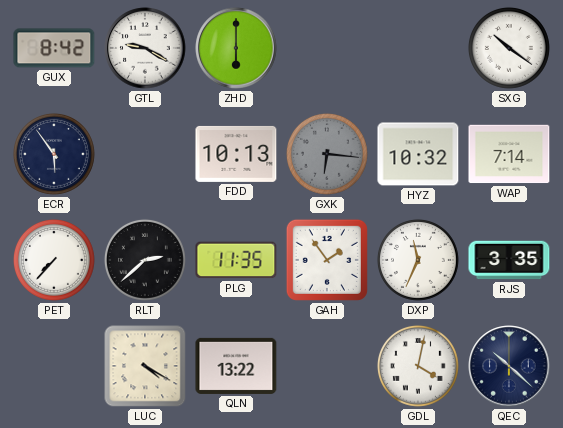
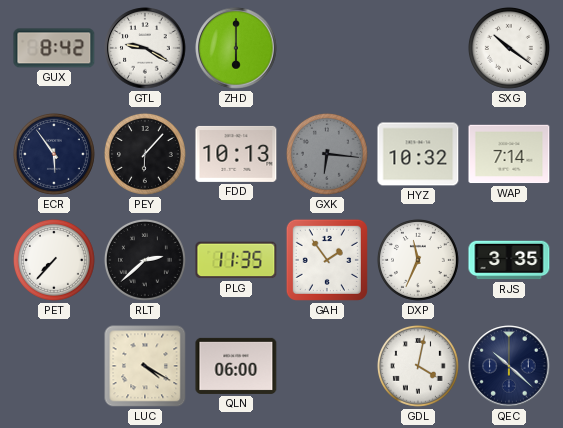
PEY: none -> 6:07
QLN: 13:22 -> 06:00
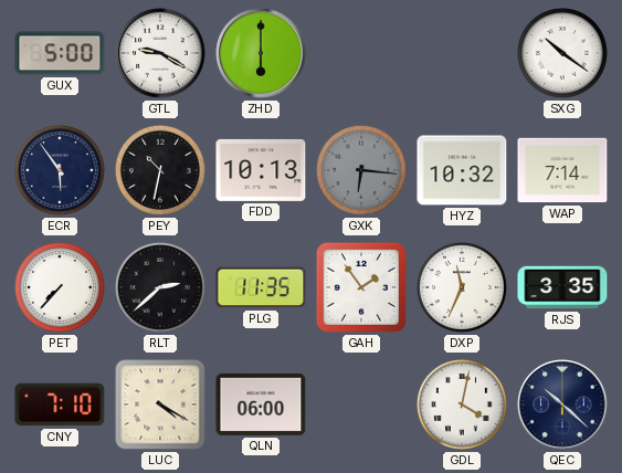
GUX: 8:42 -> 5:00
PEY: 6:07 -> 10:32
CNY: none -> 7:10
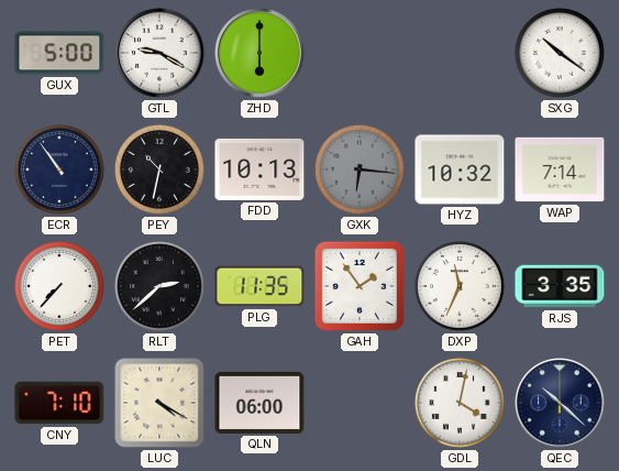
ECR: 5:54 -> 10:54
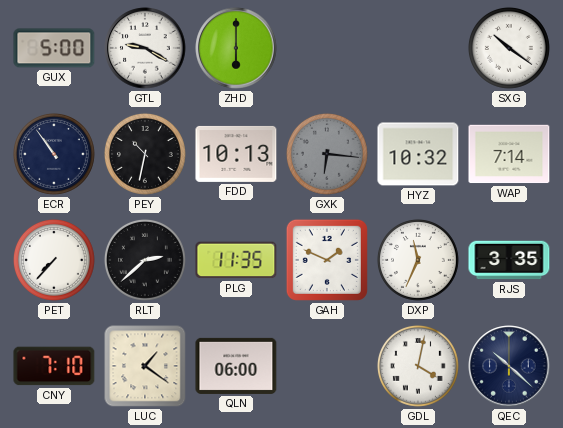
GAH: 1:54 -> 1:49
LUC: 4:20 -> 1:21
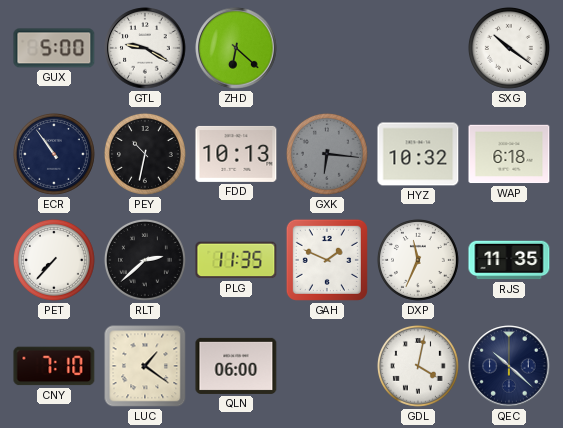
ZHD: 6:00 -> 6:22
WAP: 7:14 -> 6:18
RJS: 3:35 -> 11:35
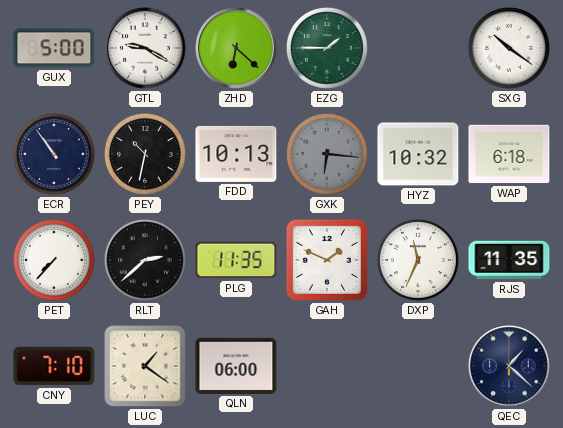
EZG: none -> 1:45
GDL: 4:02 -> none
QEC: 10:22 -> 1:22
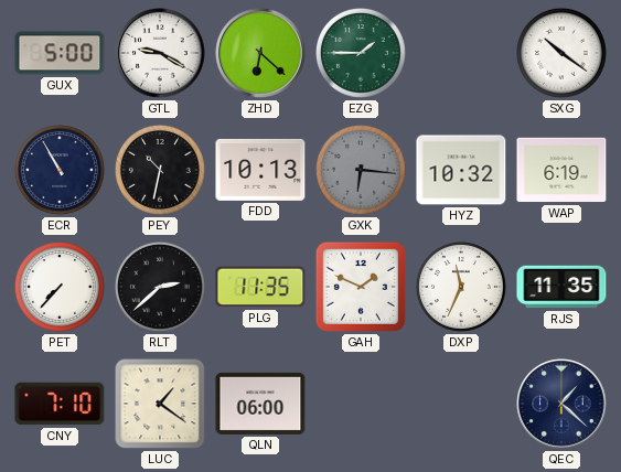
ECR: 10:54 -> 10:55
WAP: 6:18 -> 6:19
